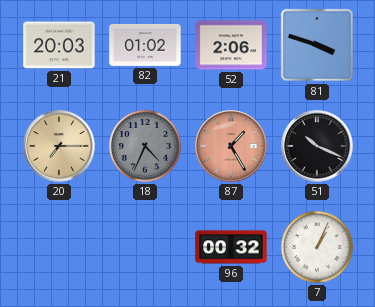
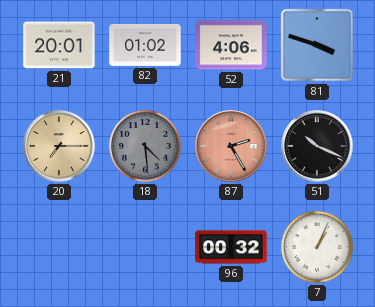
21: 20:03 -> 20:01
52: 2:06 -> 4:06
18: 4:34 -> 4:29
87: 1:25 -> 2:25
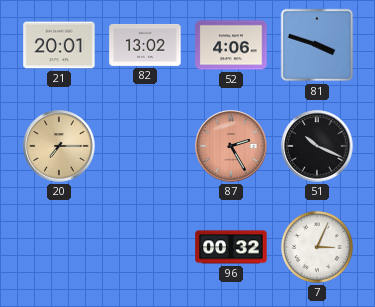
82: 01:02 -> 13:02
18: 4:29 -> none
7: 1:04 -> 3:04
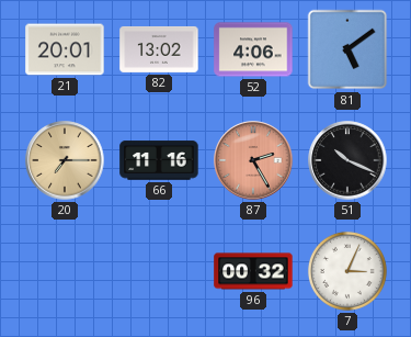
81: 3:48 -> 5:09
66: none -> 11:16
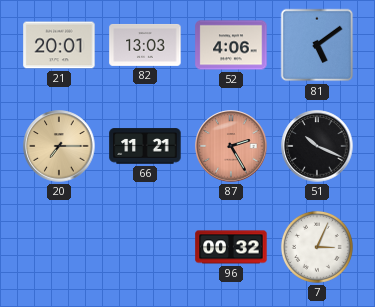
82: 13:02 -> 13:03
66: 11:16 -> 11:21
